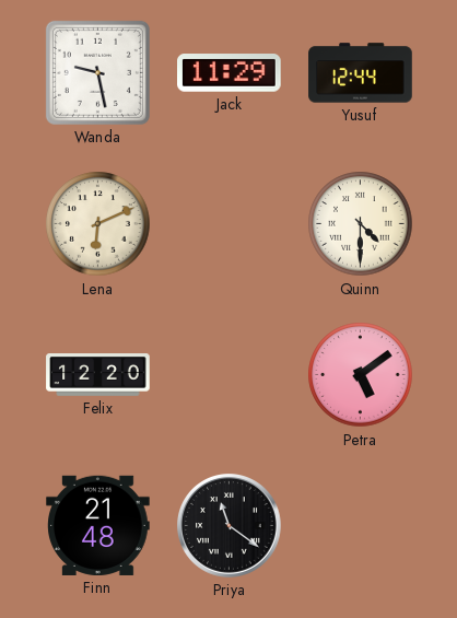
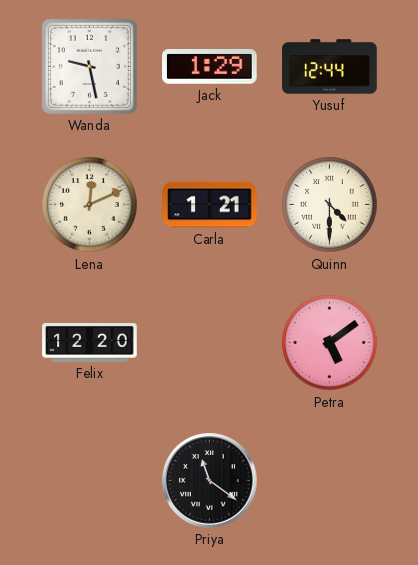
Jack: 11:29 -> 1:29
Lena: 6:11 -> 12:11
Carla: none -> 1:21
Finn: 21:48 -> none
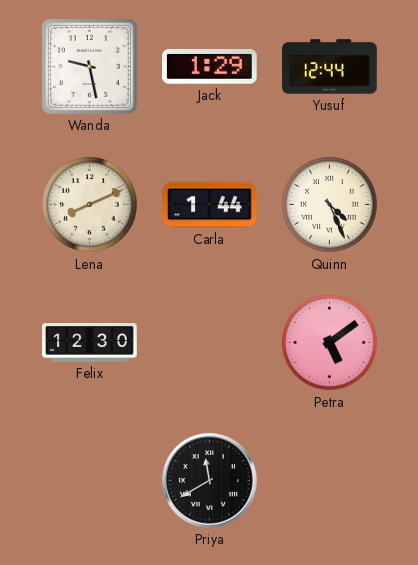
Lena: 12:11 -> 8:11
Carla: 1:21 -> 1:44
Quinn: 4:30 -> 4:26
Felix: 12:20 -> 12:30
Priya: 11:21 -> 11:40
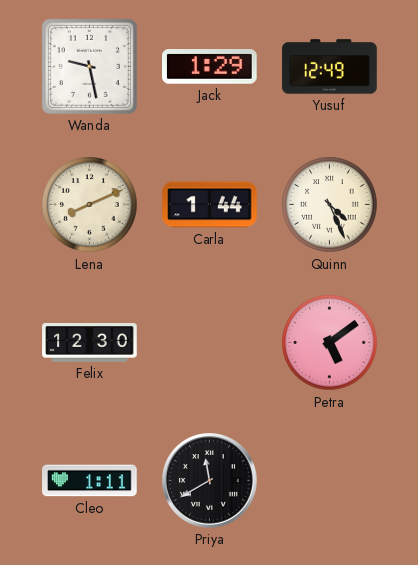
Yusuf: 12:44 -> 12:49
Cleo: none -> 1:11
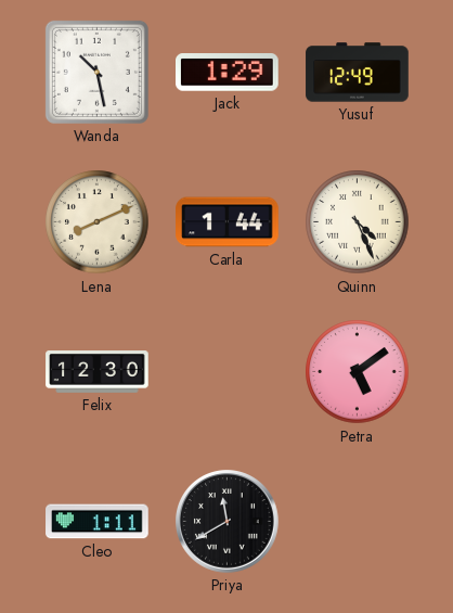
Wanda: 9:28 -> 10:28
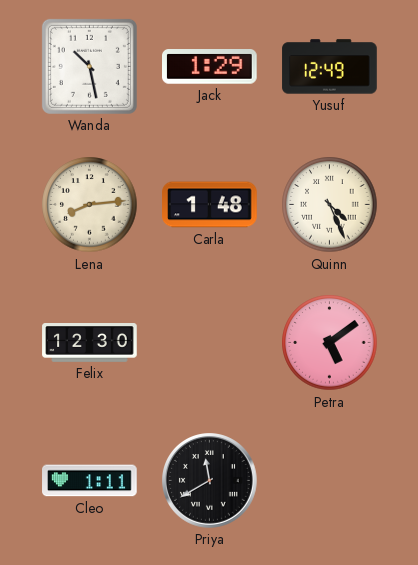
Lena: 8:11 -> 8:14
Carla: 1:44 -> 1:48
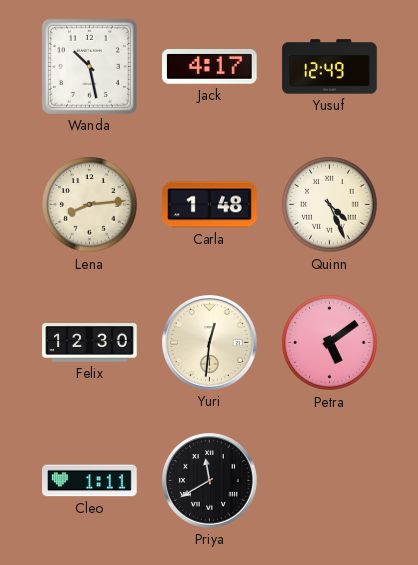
Jack: 1:29 -> 4:17
Yuri: none -> 12:31
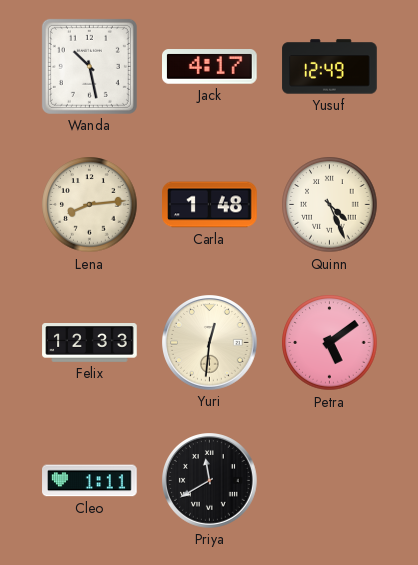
Felix: 12:30 -> 12:33
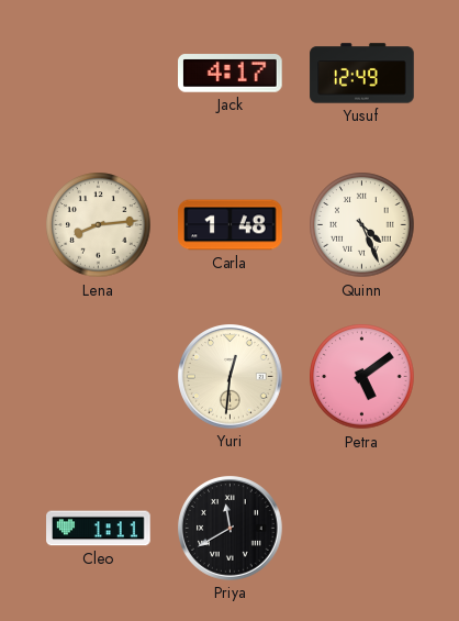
Wanda: 10:28 -> none
Felix: 12:33 -> none
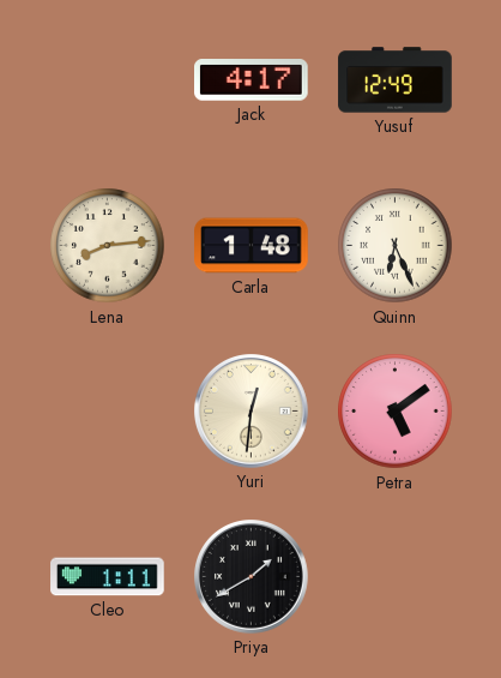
Quinn: 4:26 -> 6:26
Priya: 11:40 -> 1:40
